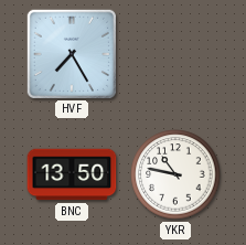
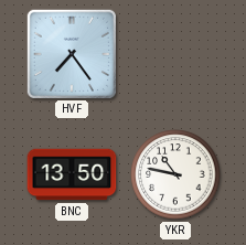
HVF: 7:25 -> 7:24
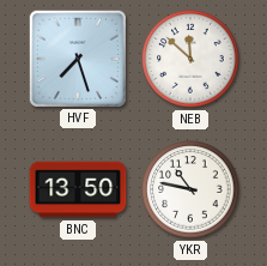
HVF: 7:24 -> 7:27
NEB: none -> 11:52
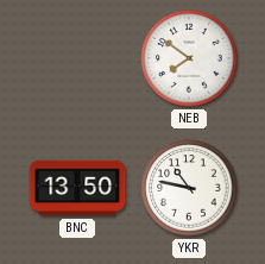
HVF: 7:27 -> none
NEB: 11:52 -> 7:51
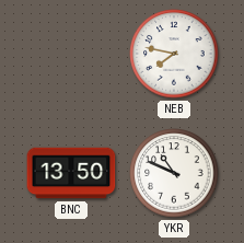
NEB: 7:51 -> 7:47
YKR: 10:47 -> 10:49
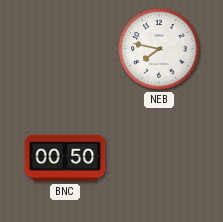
BNC: 13:50 -> 00:50
YKR: 10:49 -> none
